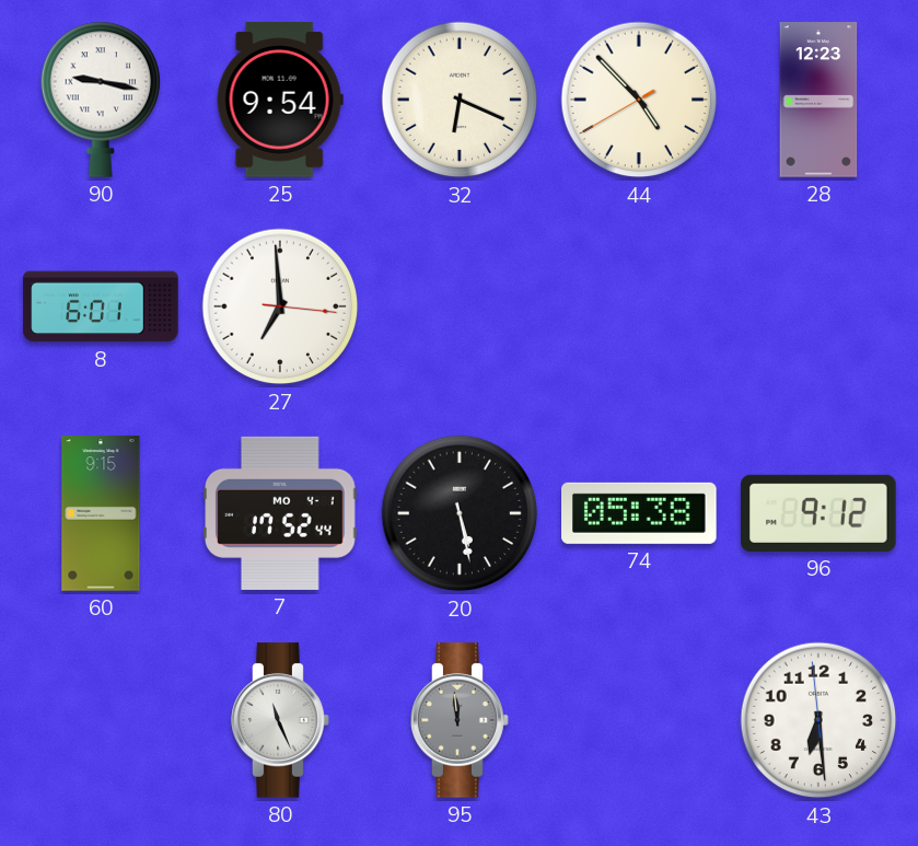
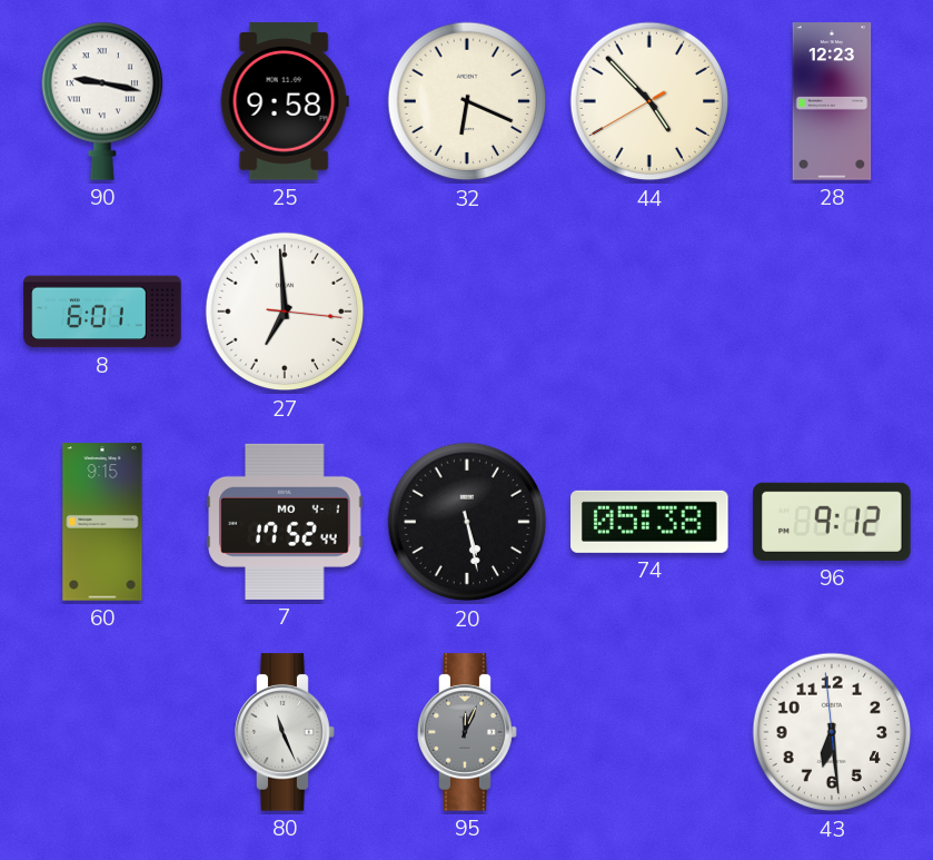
25: 9:54 -> 9:58
95: 11:59 -> 12:04
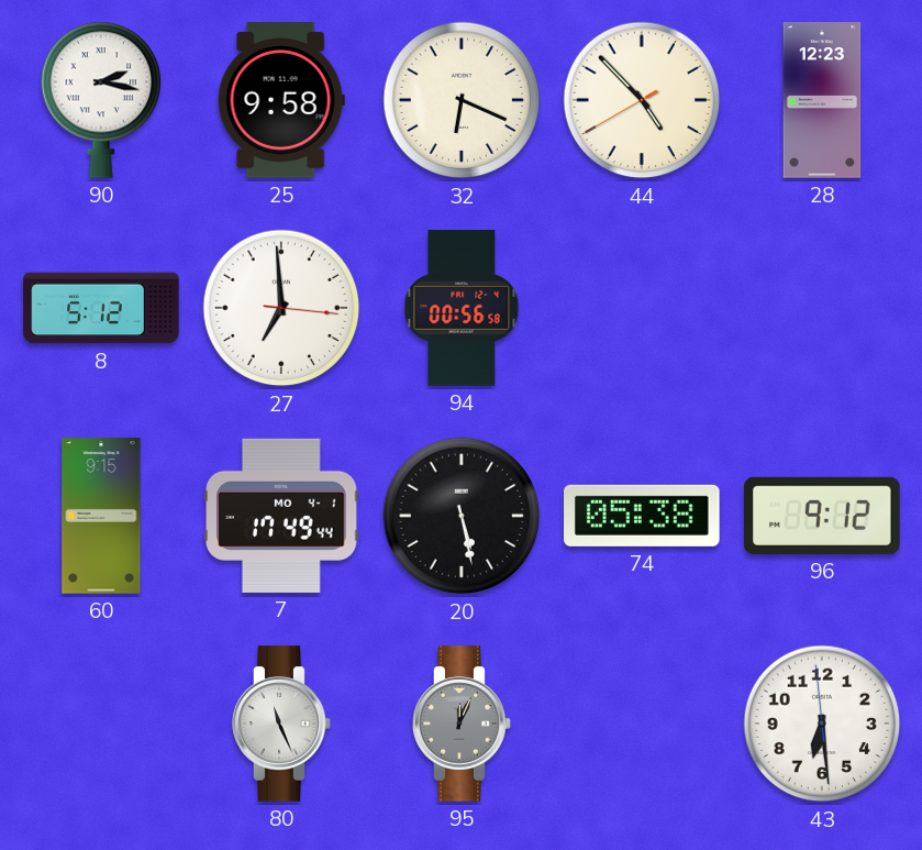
90: 9:17 -> 2:17
8: 6:01 -> 5:12
94: none -> 00:56
7: 17:52 -> 17:49
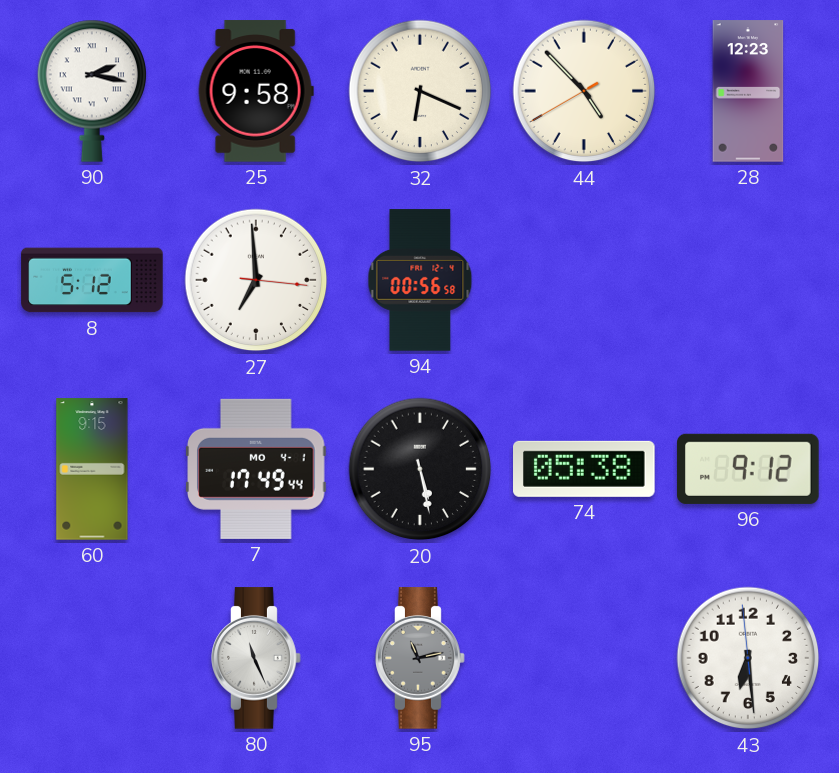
95: 12:04 -> 11:13
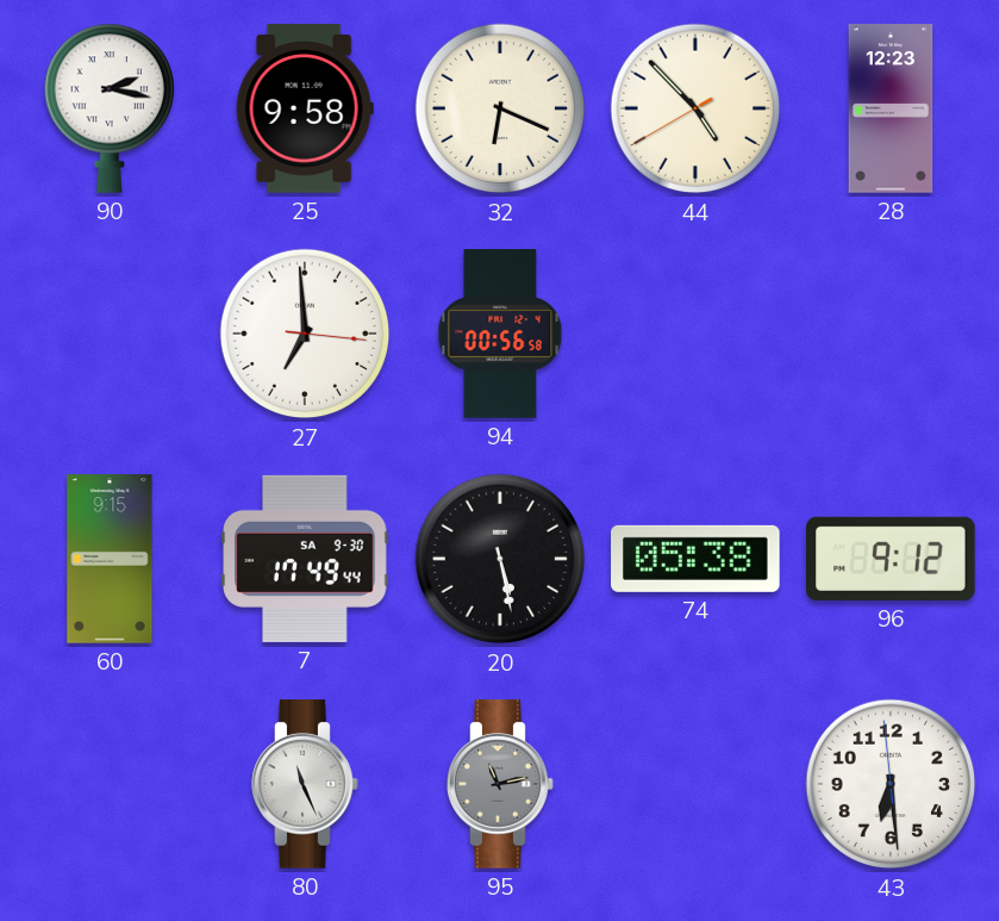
8: 5:12 -> none
7 date: MO 4-1 -> SA 9-30
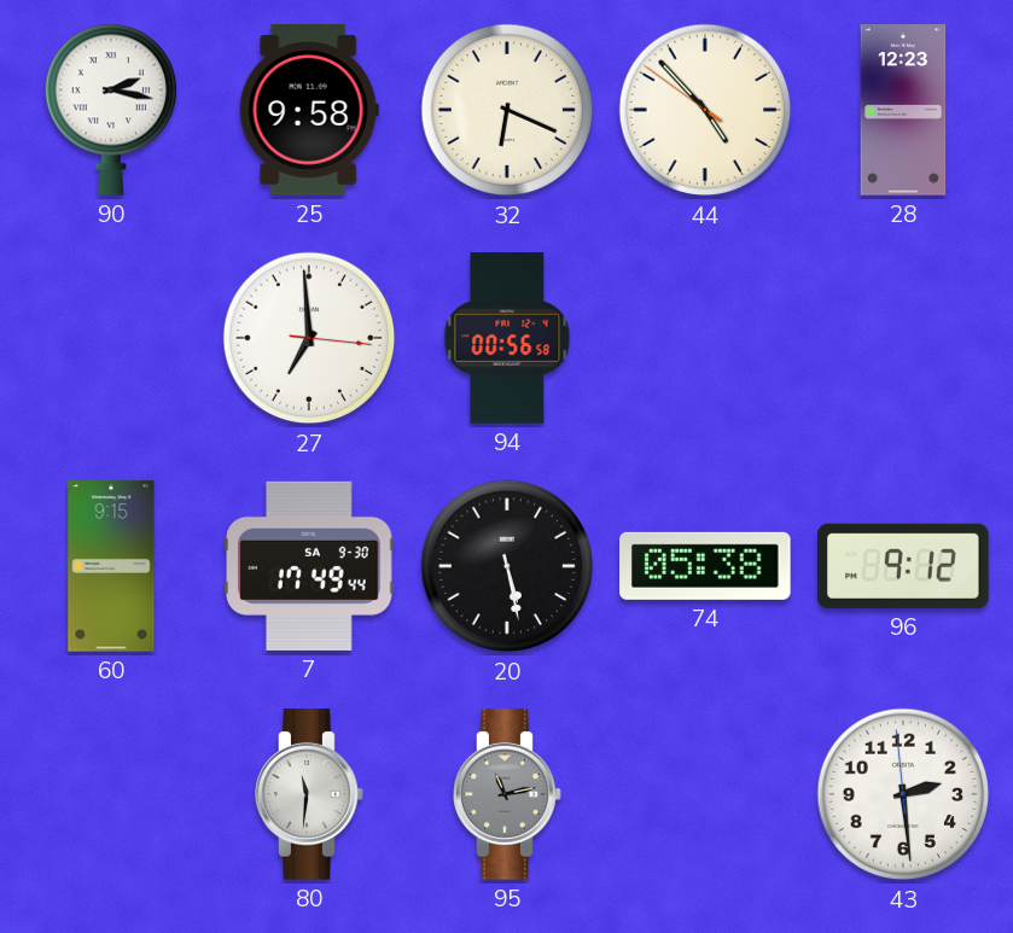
44: 4:52:40 -> 4:52:51
80: 11:26 -> 11:31
43: 6:28 -> 2:28
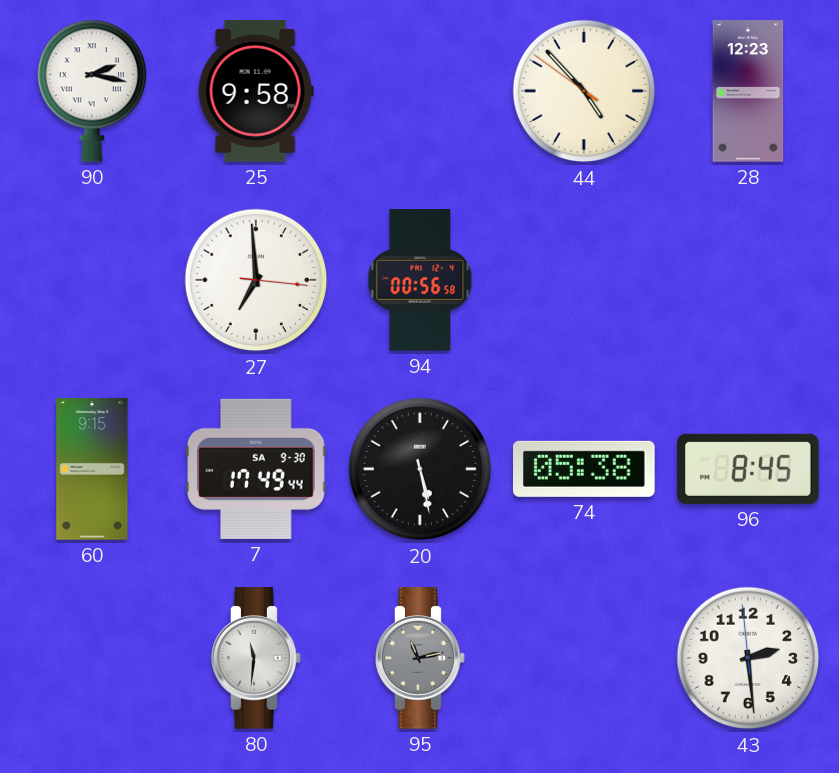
32: 6:19 -> none
96: 9:12 -> 8:45
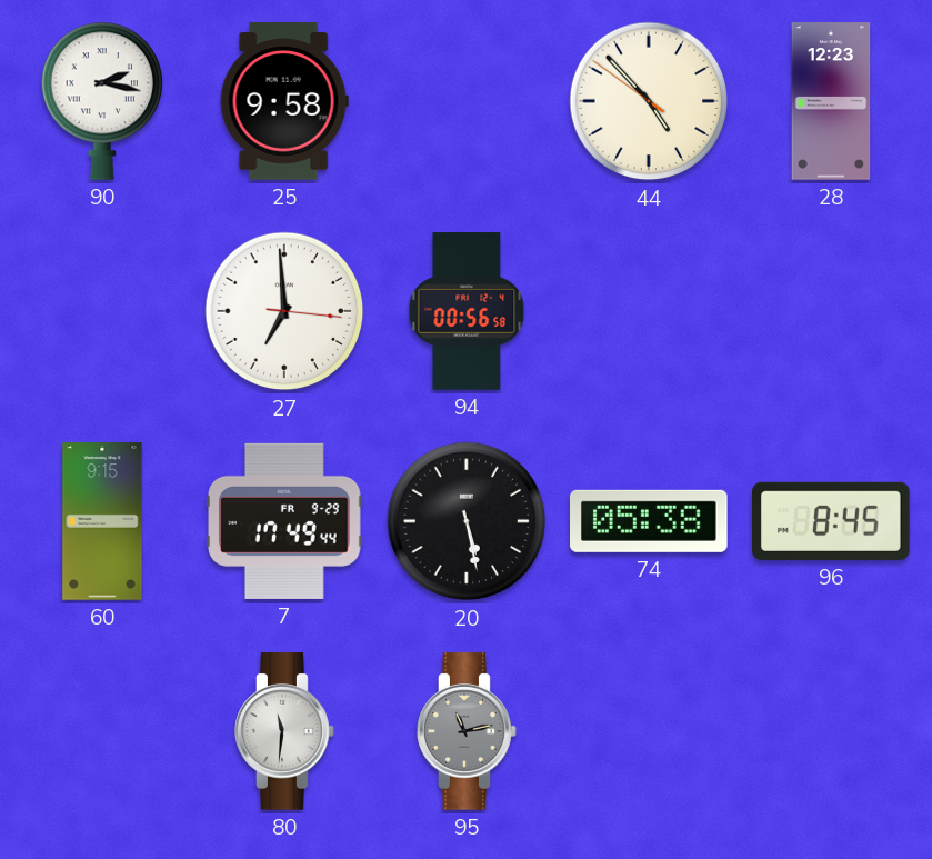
7 date: SA 9-30 -> FR 9-29
43: 2:28 -> none
